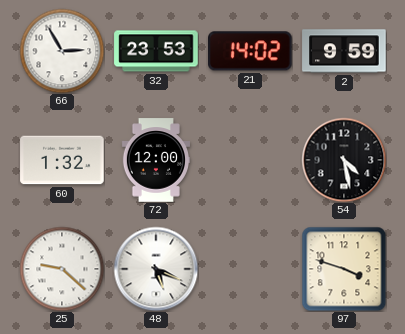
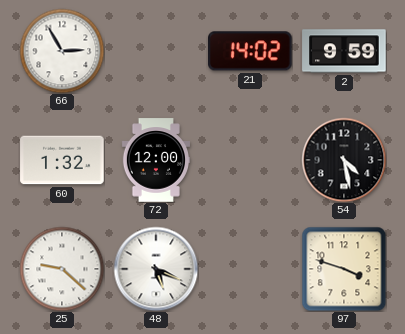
32: 23:53 -> none
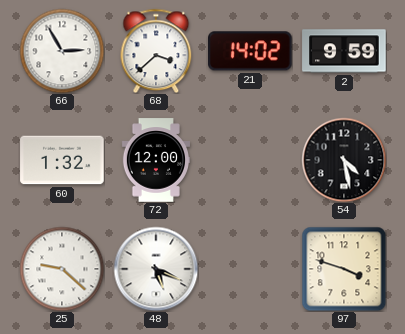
68: none -> 3:38
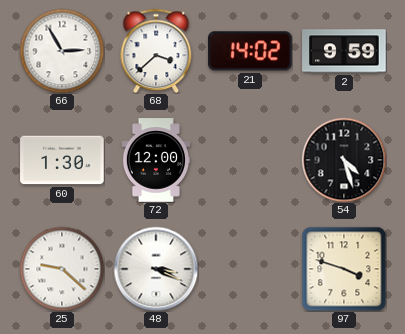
60: 1:32 -> 1:30
54: 4:28 -> 4:27
48: 5:19 -> 3:19
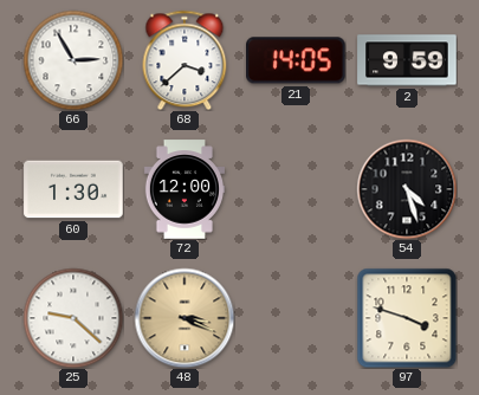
21: 14:02 -> 14:05
48 dial: white -> champagne
